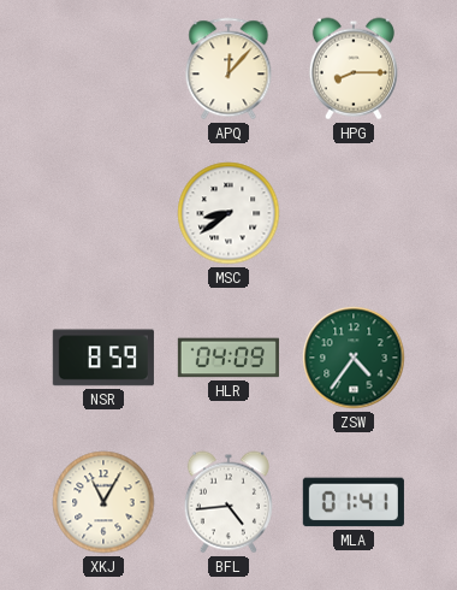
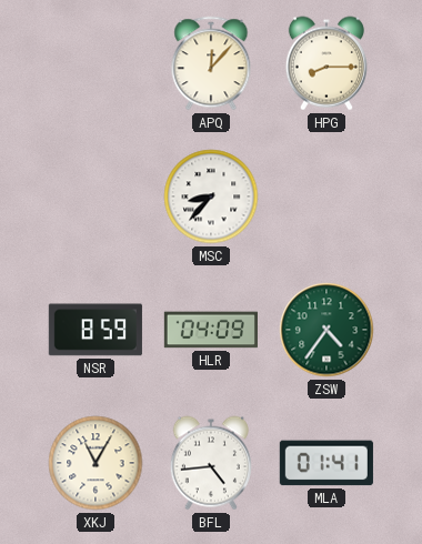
MSC: 8:39 -> 8:37
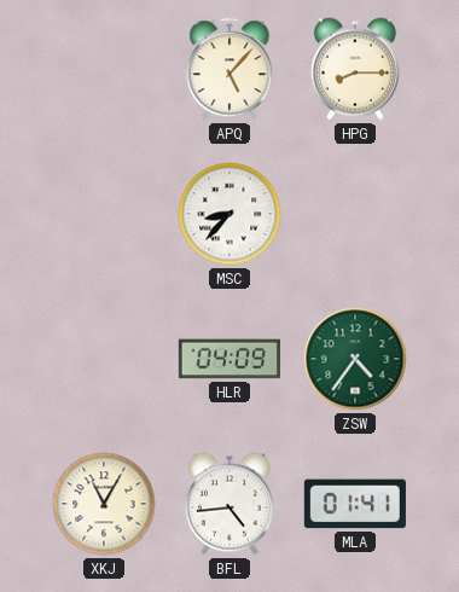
APQ: 12:07 -> 5:07
NSR: 8:59 -> none
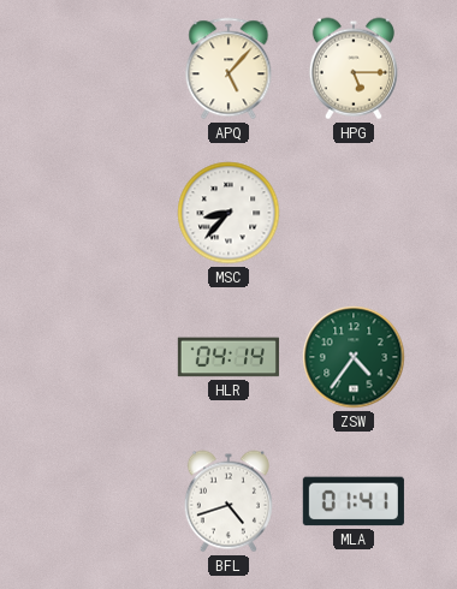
HPG: 8:15 -> 5:15
HLR: 04:09 -> 04:14
XKJ: 11:05 -> none
BFL: 4:44 -> 4:42
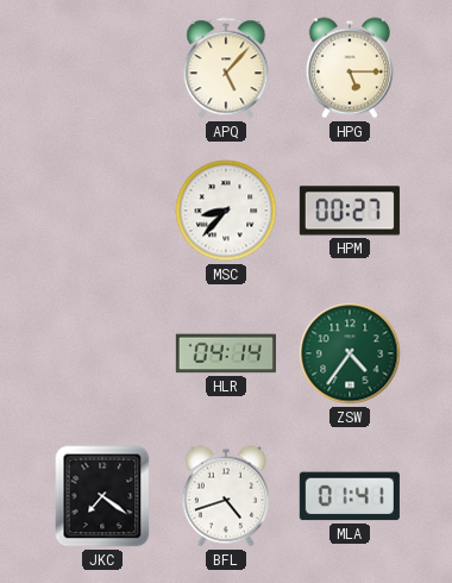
HPM: none -> 00:27
JKC: none -> 7:21
